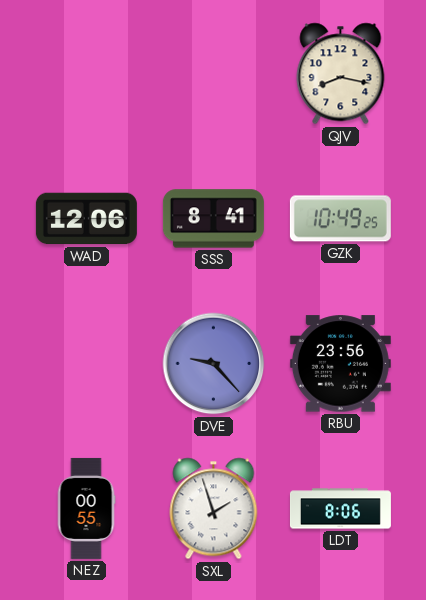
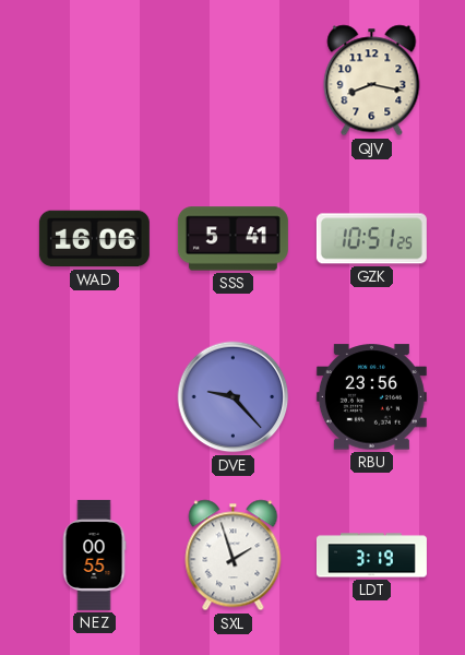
WAD: 12:06 -> 16:06
SSS: 8:41 -> 5:41
GZK: 10:49 -> 10:51
LDT: 8:06 -> 3:19
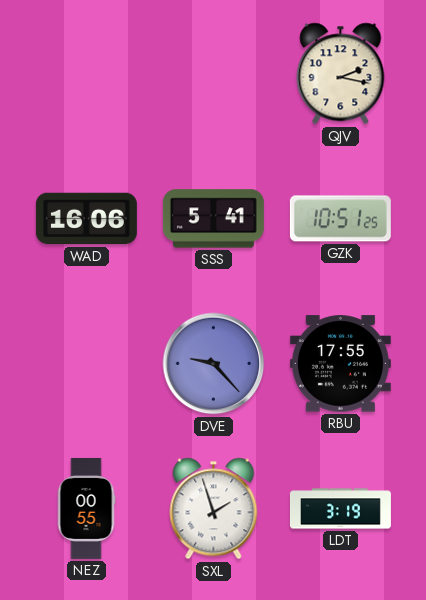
QJV: 8:17 -> 2:17
RBU: 23:56 -> 17:55
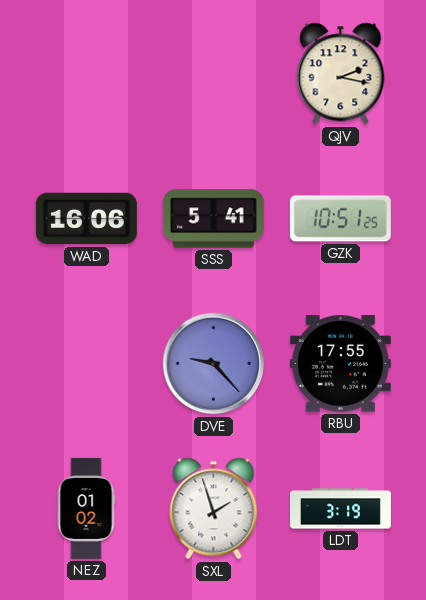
NEZ: 00:55 -> 01:02
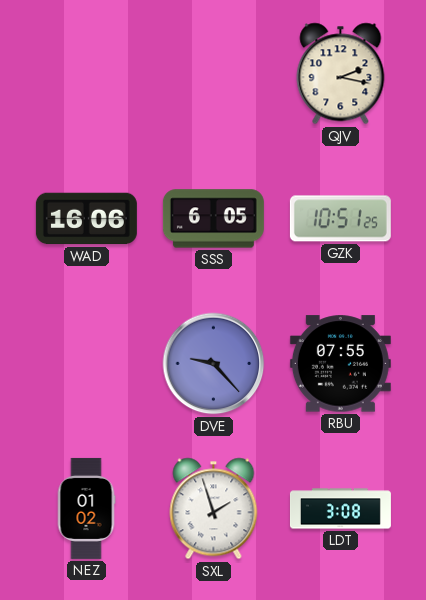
SSS: 5:41 -> 6:05
RBU: 17:55 -> 07:55
LDT: 3:19 -> 3:08
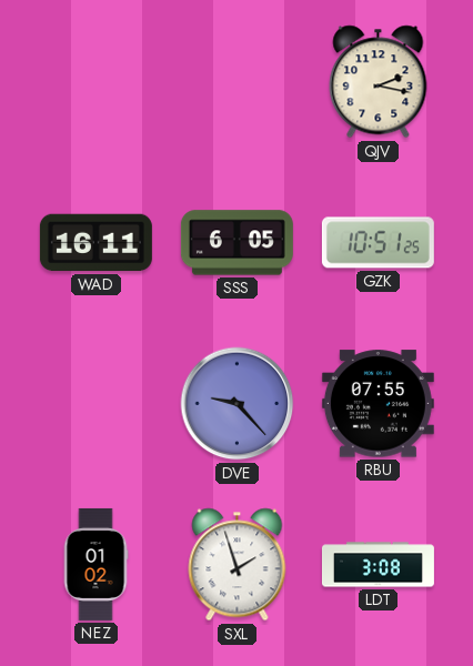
WAD: 16:06 -> 16:11
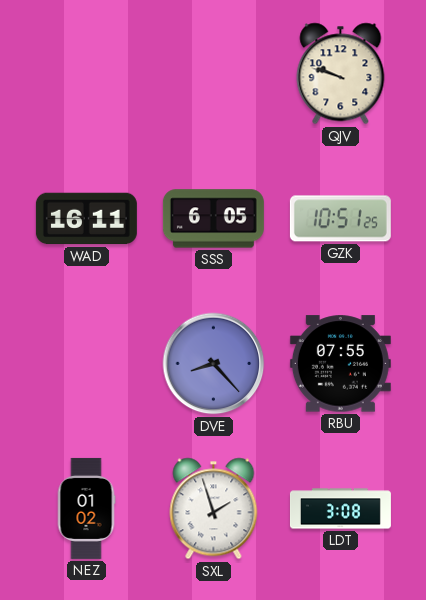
QJV: 2:17 -> 9:48
DVE: 9:23 -> 8:23
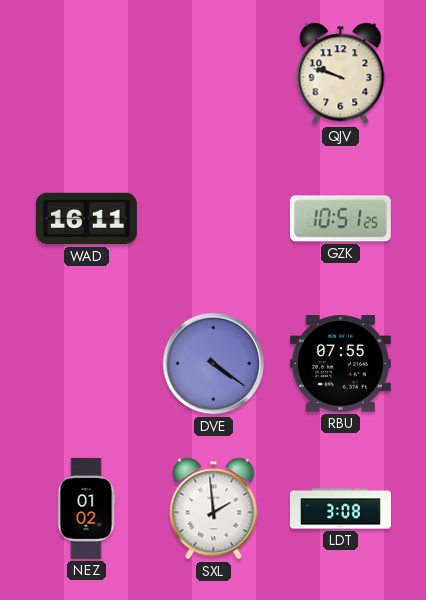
SSS: 6:05 -> none
DVE: 8:23 -> 4:21
SXL: 1:57 -> 1:59
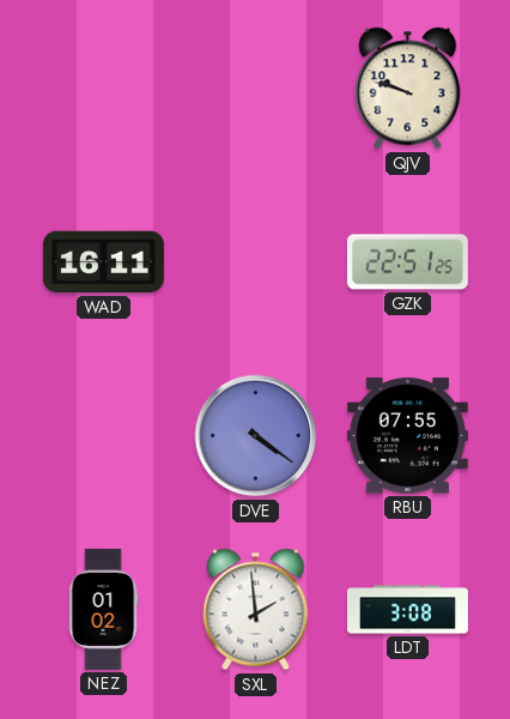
GZK: 10:51 -> 22:51
